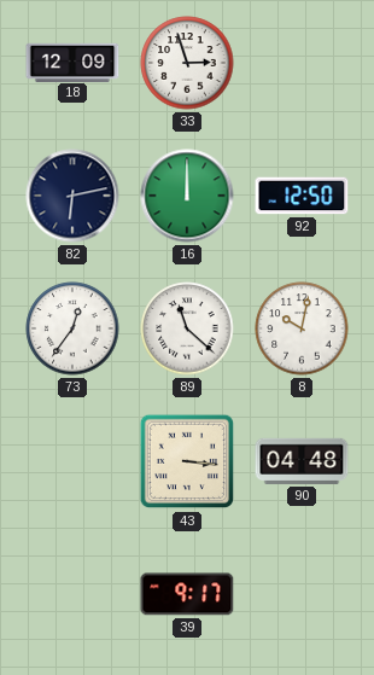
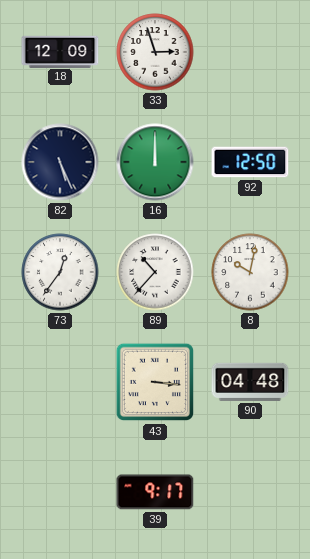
82: 6:13 -> 5:26
89: 11:22 -> 10:37
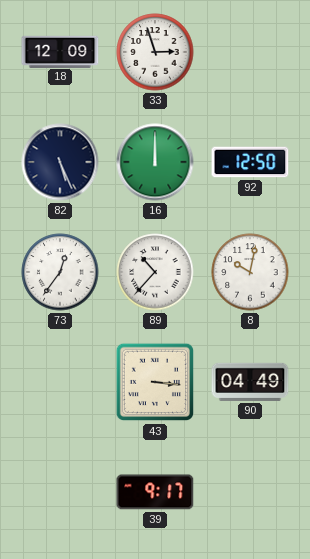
90: 04:48 -> 04:49
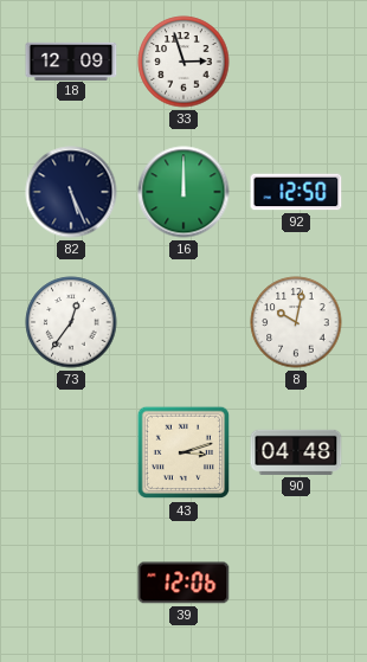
89: 10:37 -> none
43: 3:16 -> 3:12
90: 04:49 -> 04:48
39: 9:17 -> 12:06
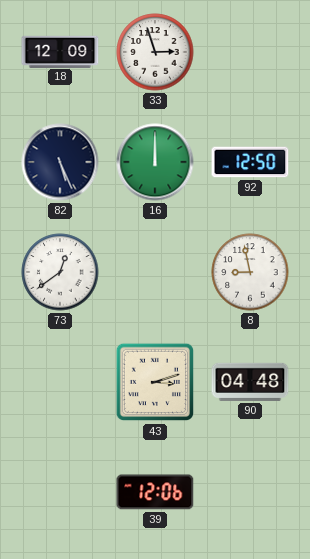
73: 12:36 -> 12:39
8: 10:02 -> 8:58
